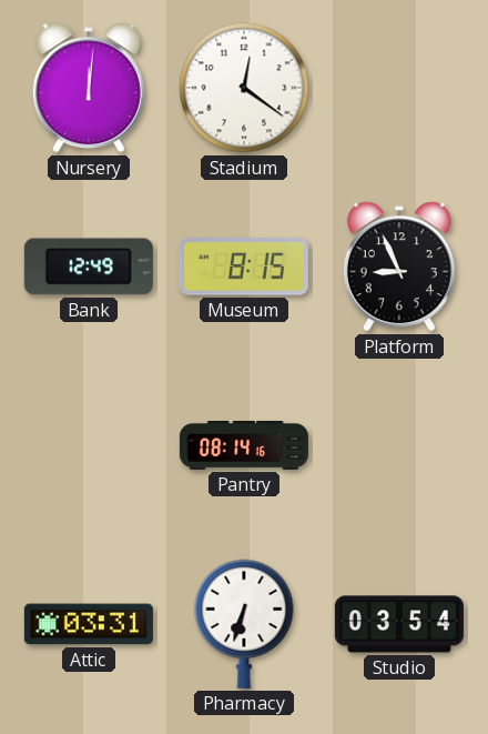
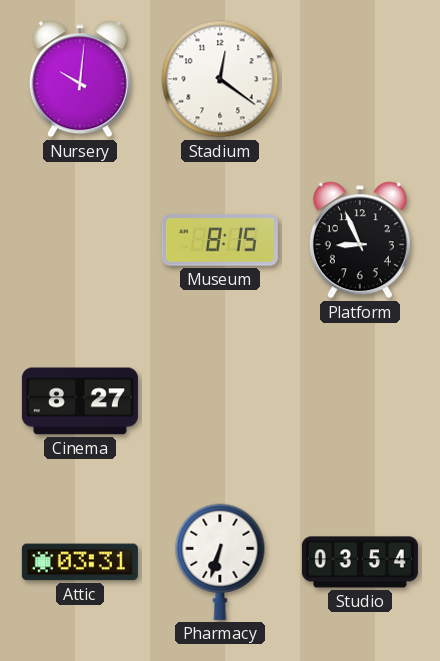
Nursery: 12:01 -> 10:01
Bank: 12:49 -> none
Cinema: none -> 8:27
Pantry: 08:14 -> none
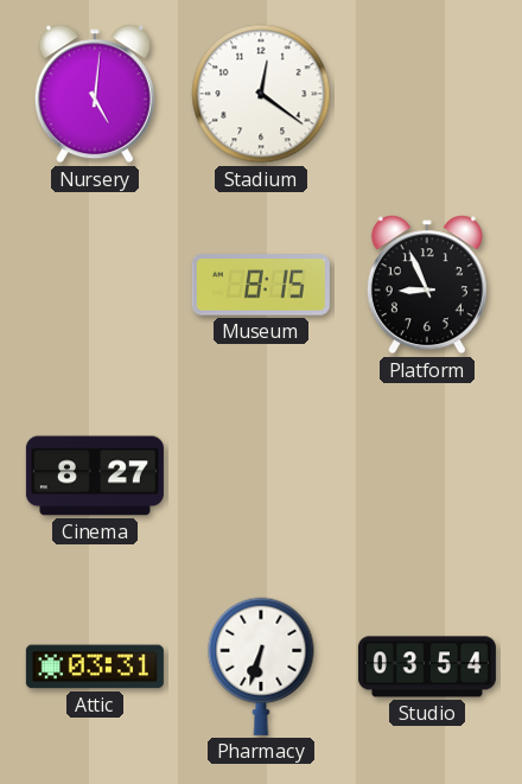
Nursery: 10:01 -> 5:01
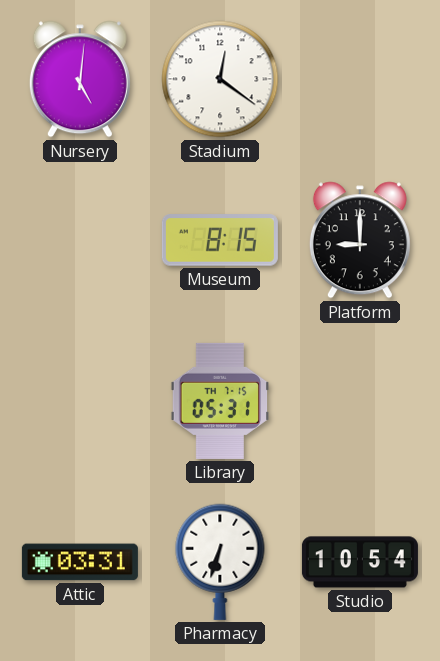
Platform: 8:56 -> 9:00
Cinema: 8:27 -> none
Library: none -> 05:31
Studio: 03:54 -> 10:54
